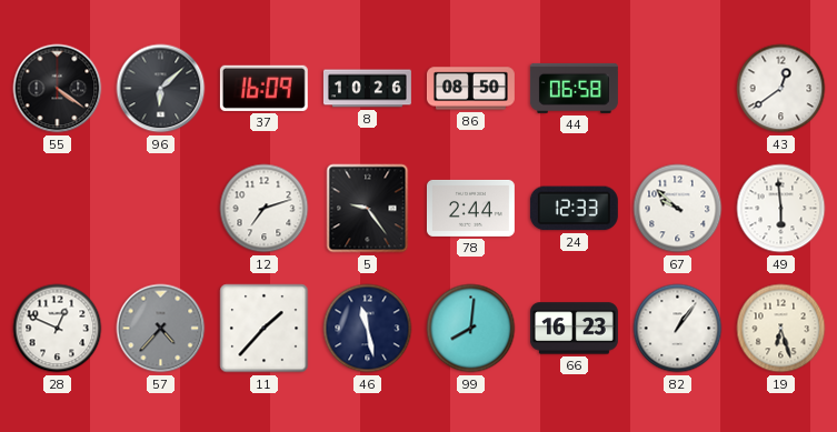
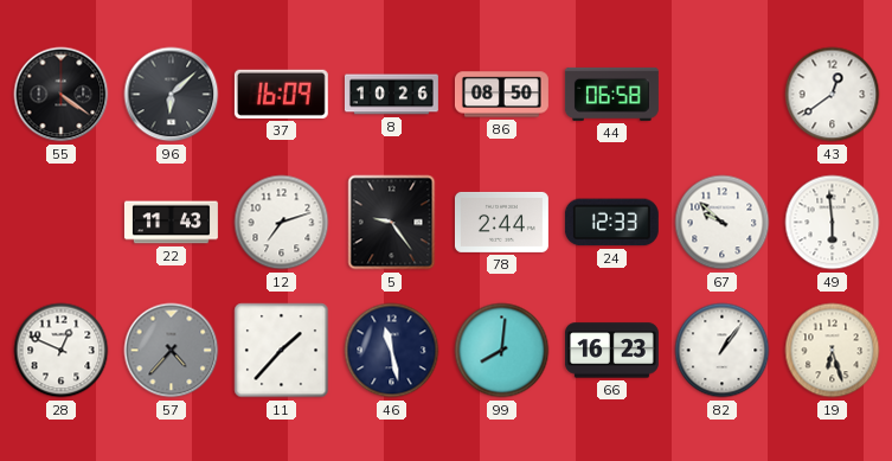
22: none -> 11:43
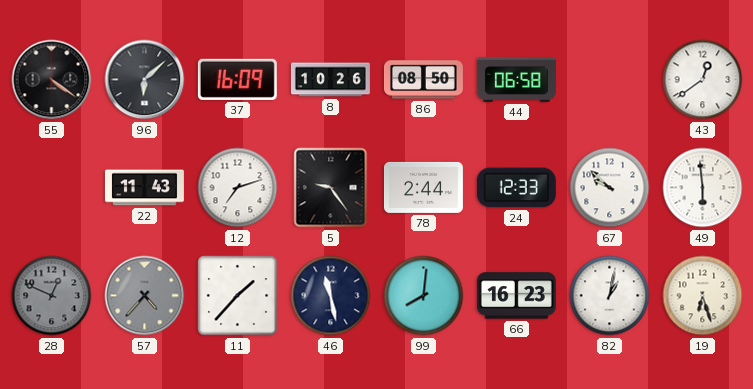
28 dial: white -> grey
82: 1:06 -> 1:02
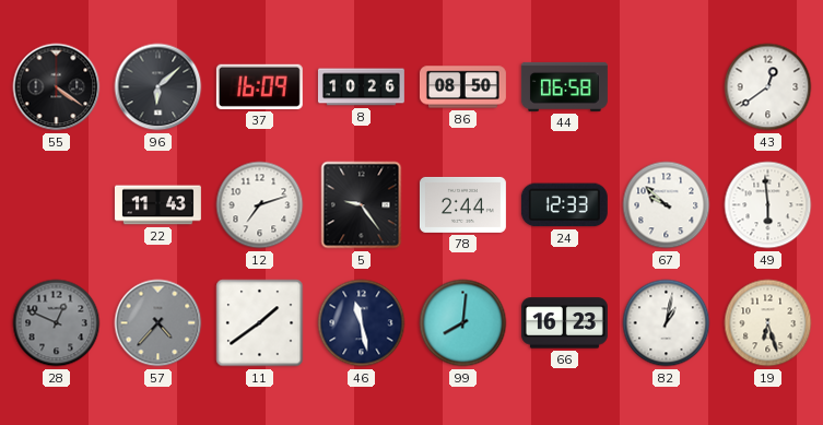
11: 1:37 -> 1:39
